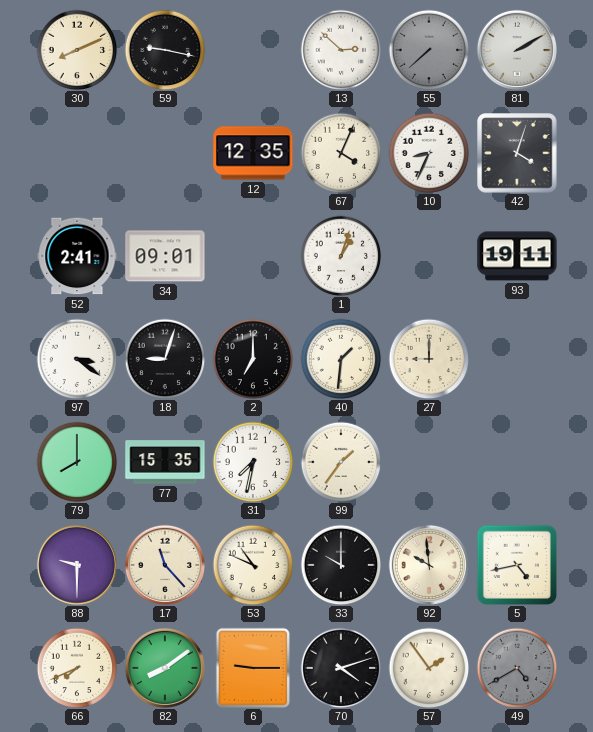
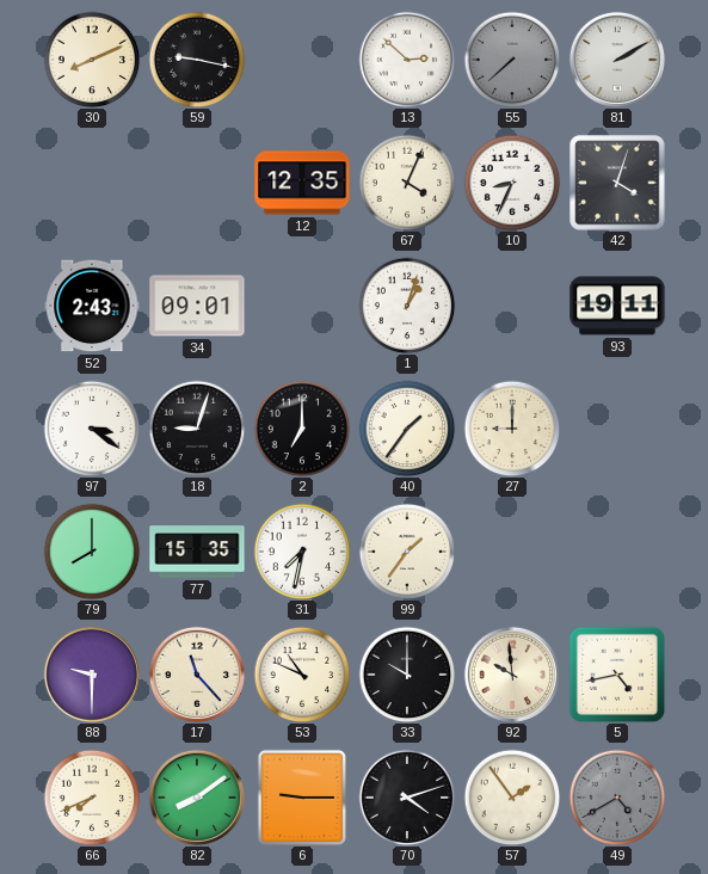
52: 2:41 -> 2:43
40: 1:31 -> 1:36
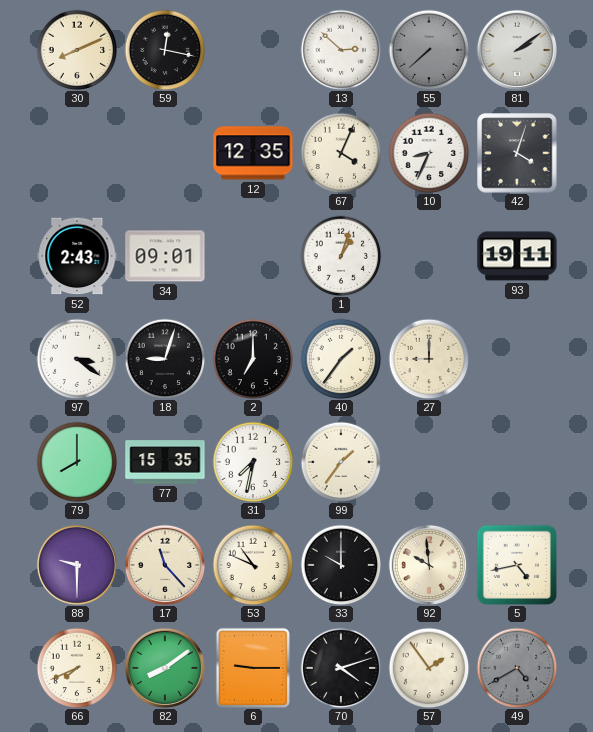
59: 9:17 -> 12:17
81: 2:10 -> 2:09
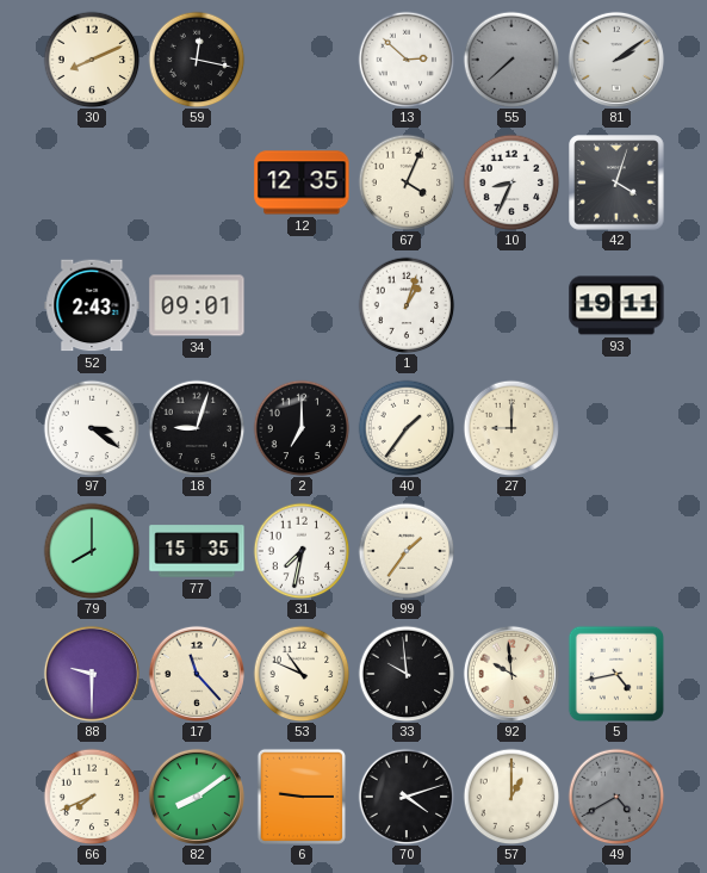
33: 10:00 -> 9:59
57: 1:54 -> 1:00
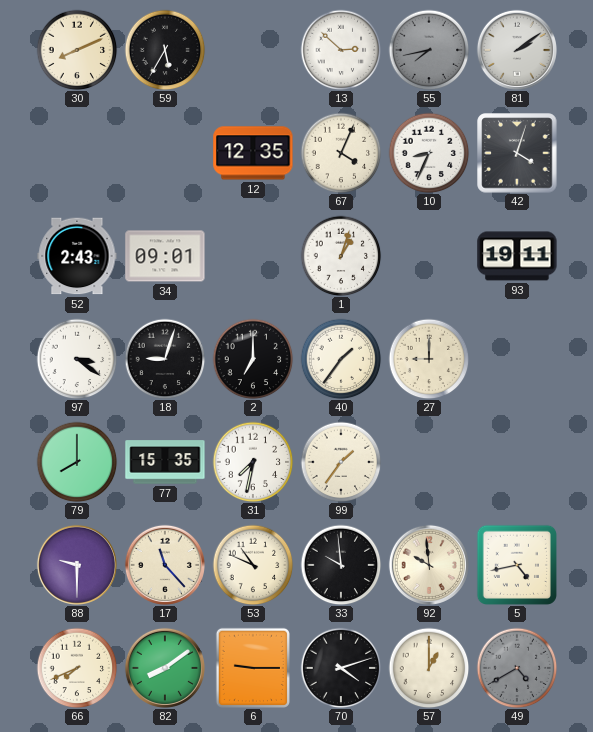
59: 12:17 -> 5:35
55: 7:38 -> 7:43
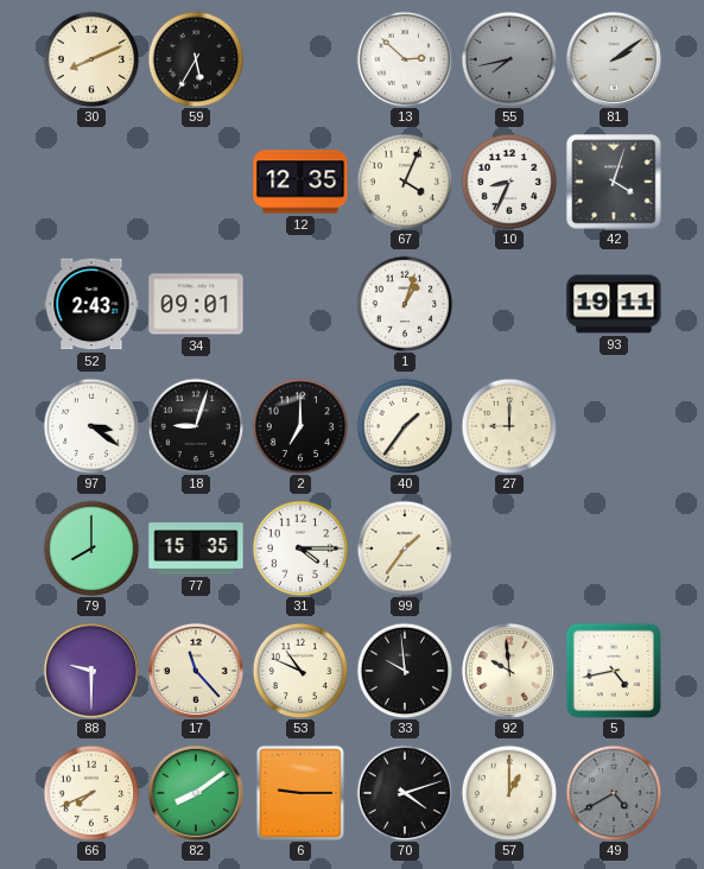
31: 7:32 -> 4:15
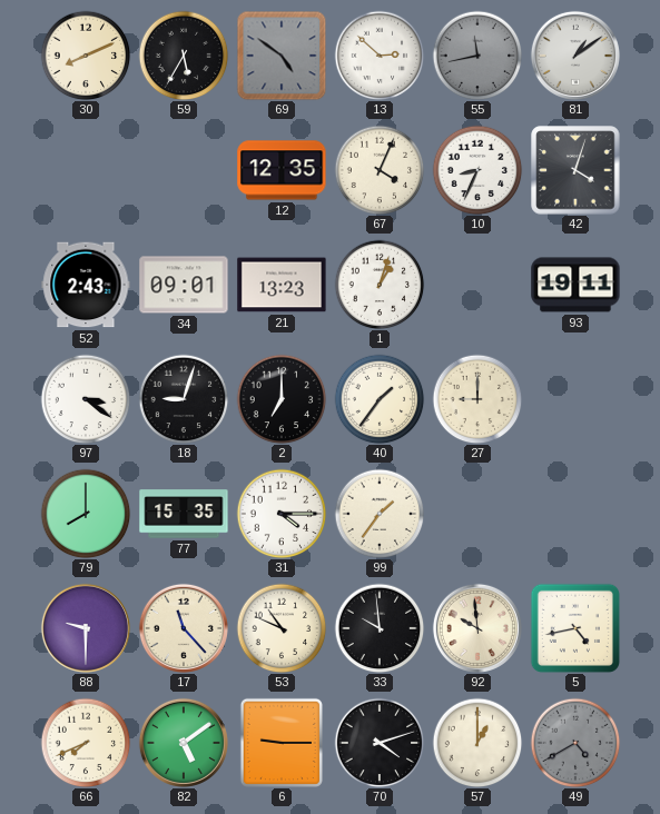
69: none -> 4:51
55: 7:43 -> 11:43
81: 2:09 -> 1:09
21: none -> 13:23
82: 8:09 -> 5:09
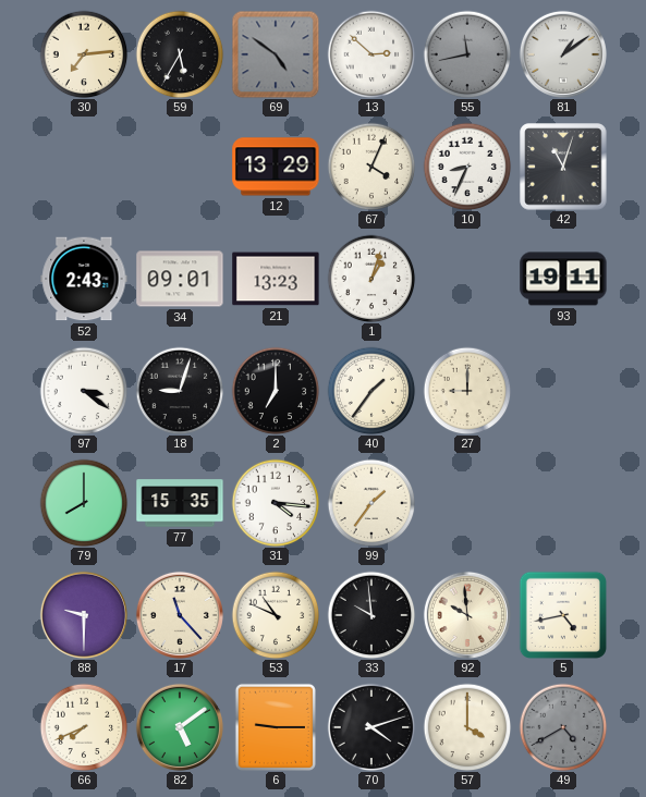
30: 8:11 -> 7:14
12: 12:35 -> 13:29
42: 4:03 -> 11:03
31: 4:15 -> 4:16
57: 1:00 -> 4:00
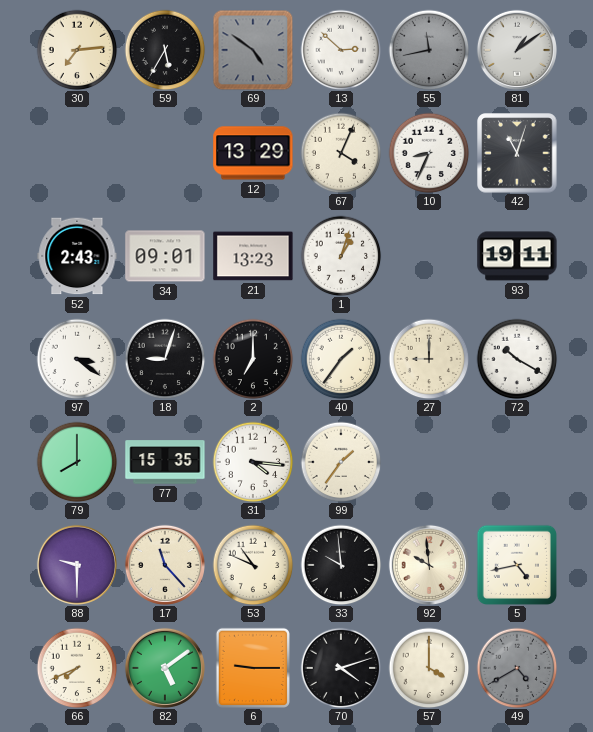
72: none -> 10:20
